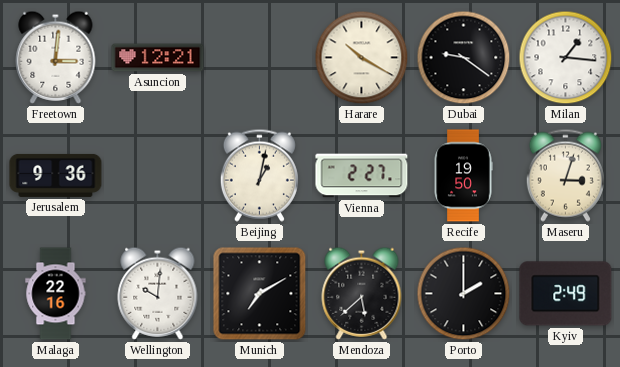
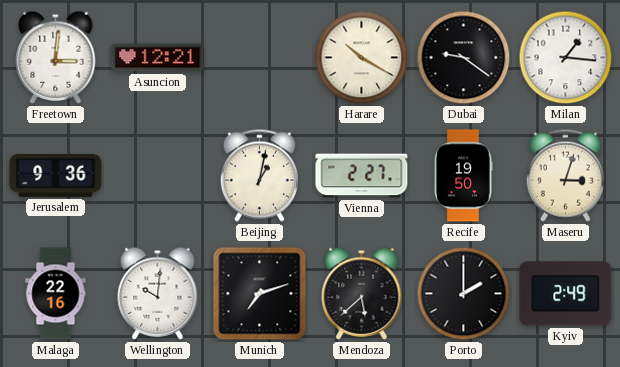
Munich: 7:10 -> 7:12
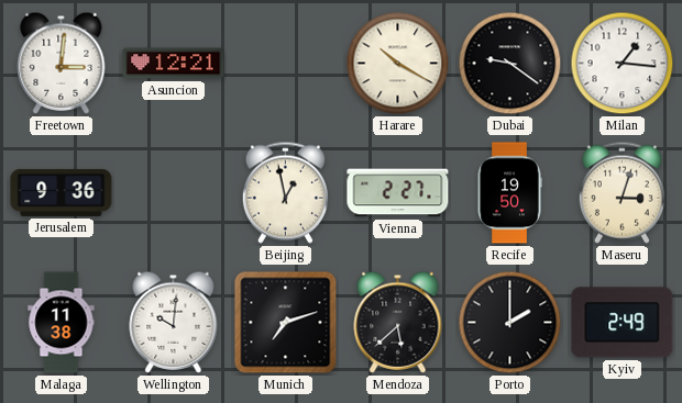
Beijing: 1:02 -> 12:58
Malaga: 22:16 -> 11:38
